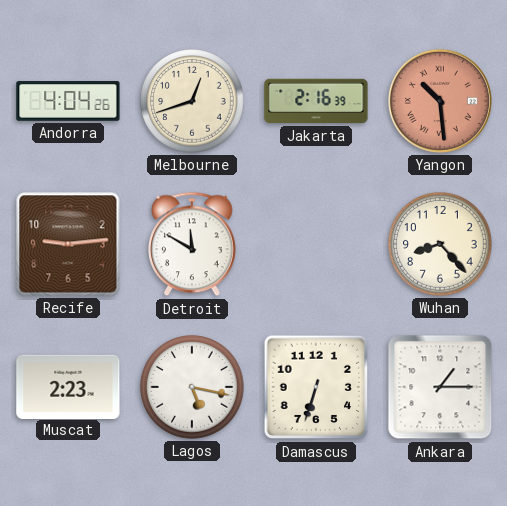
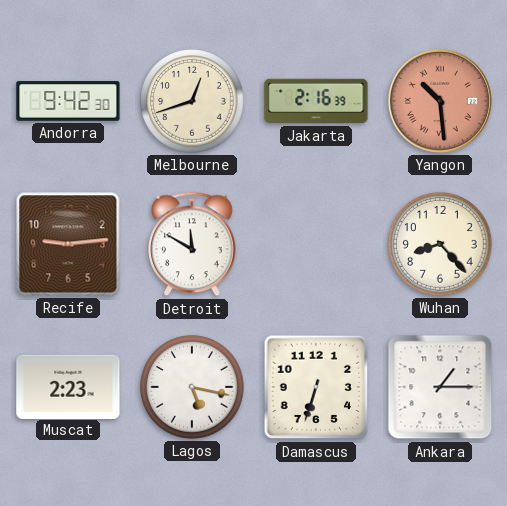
Andorra: 4:04 -> 9:42
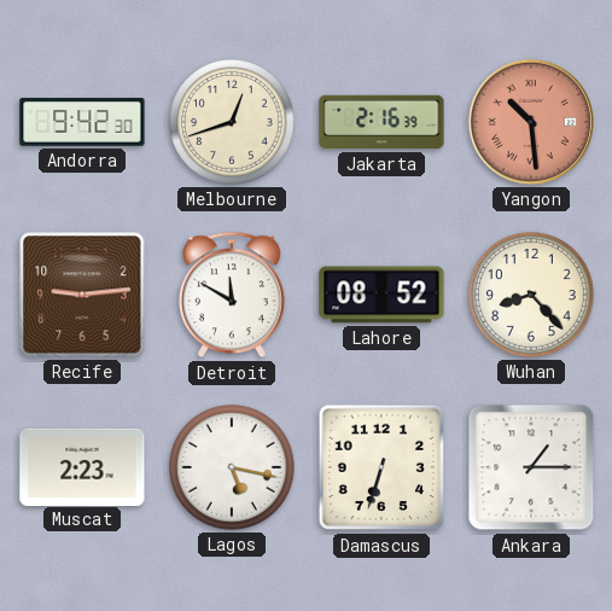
Lahore: none -> 08:52
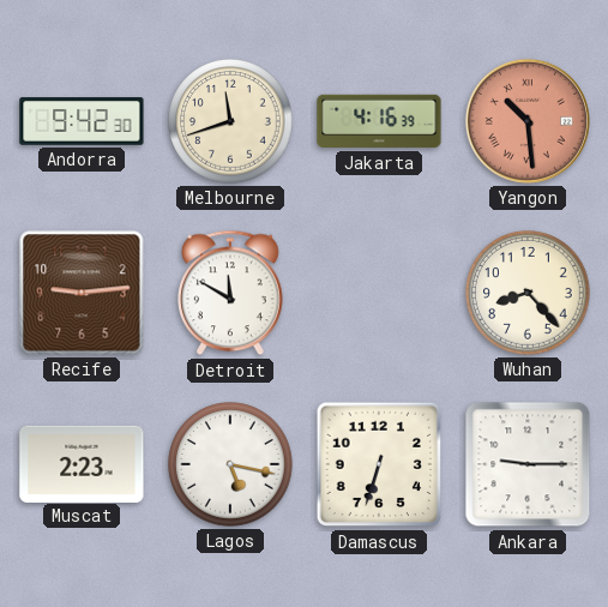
Melbourne: 12:42 -> 11:42
Jakarta: 2:16 -> 4:16
Lahore: 08:52 -> none
Ankara: 1:15 -> 9:15
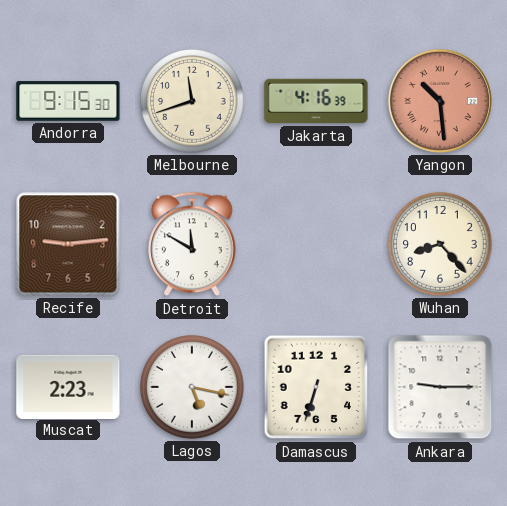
Andorra: 9:42 -> 9:15
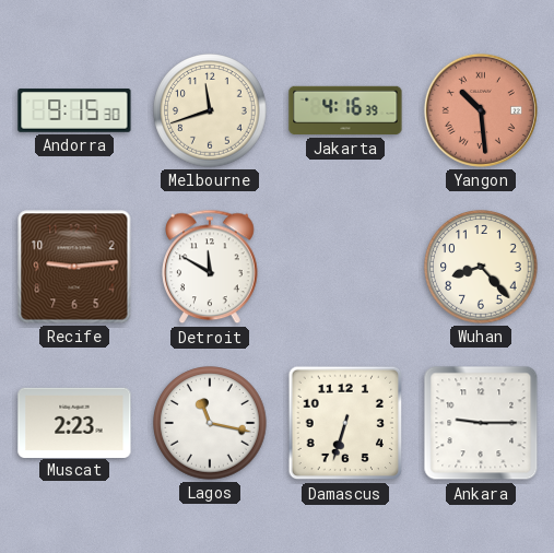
Lagos: 5:17 -> 11:17
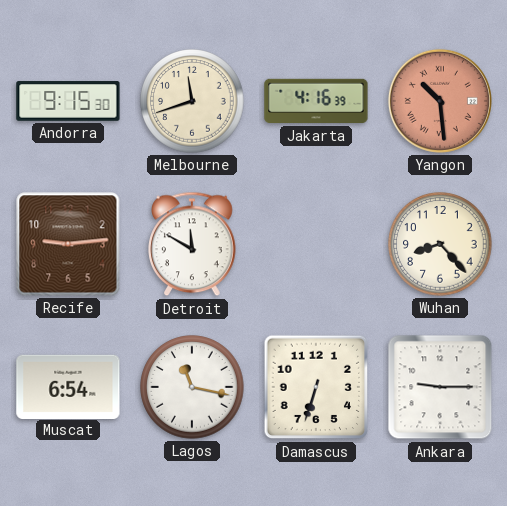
Muscat: 2:23 -> 6:54
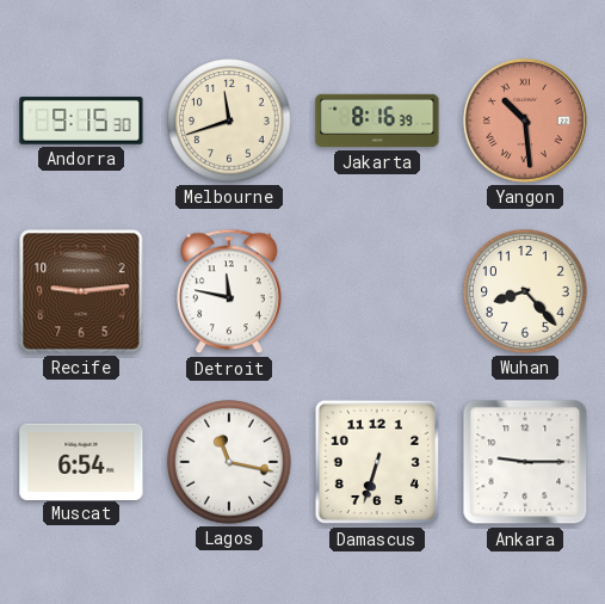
Jakarta: 4:16 -> 8:16
Detroit: 11:50 -> 11:47
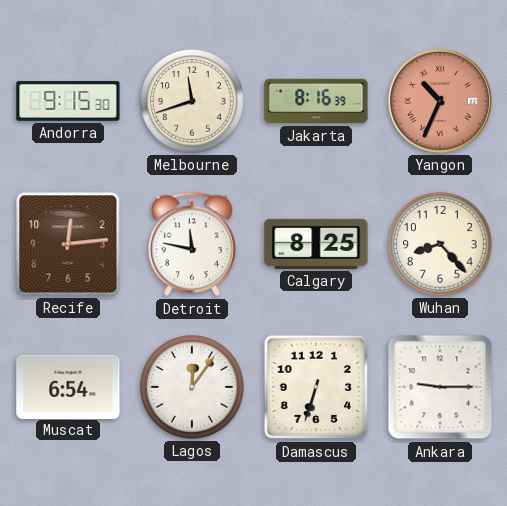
Yangon: 10:29 -> 10:34
Recife: 9:14 -> 12:14
Calgary: none -> 8:25
Lagos: 11:17 -> 12:06
